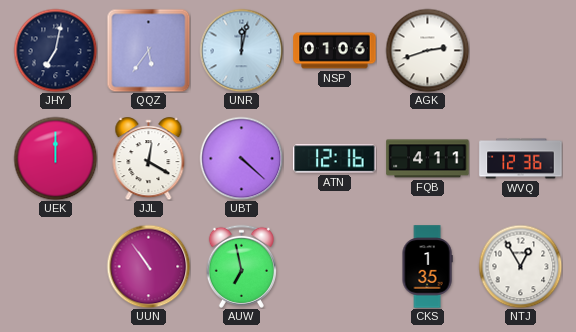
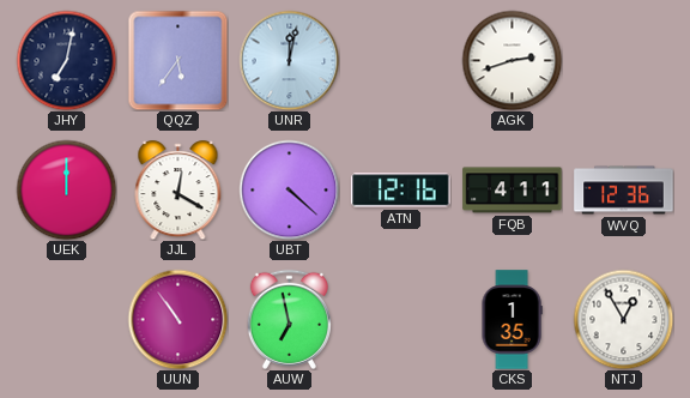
NSP: 01:06 -> none
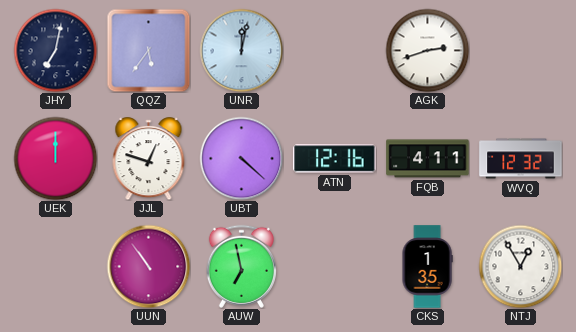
JJL: 12:20 -> 12:48
WVQ: 12:36 -> 12:32
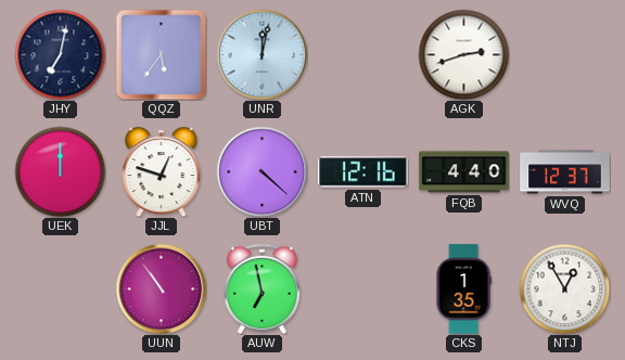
FQB: 4:11 -> 4:40
WVQ: 12:32 -> 12:37
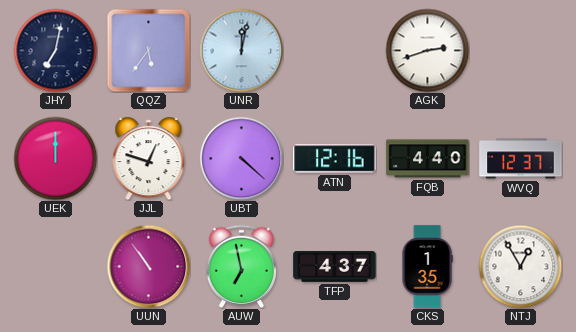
TFP: none -> 4:37
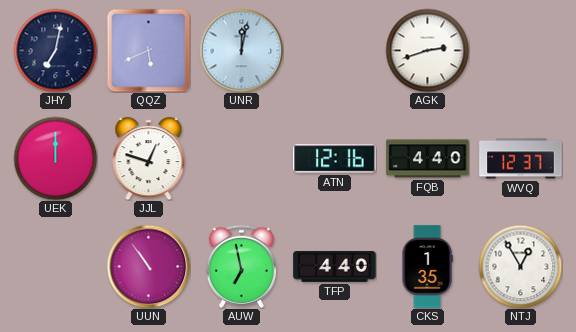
QQZ: 5:36 -> 5:41
UBT: 4:22 -> none
TFP: 4:37 -> 4:40
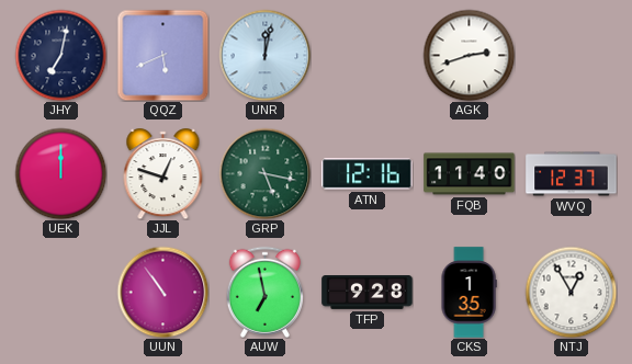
GRP: none -> 5:17
FQB: 4:40 -> 11:40
TFP: 4:40 -> 9:28
